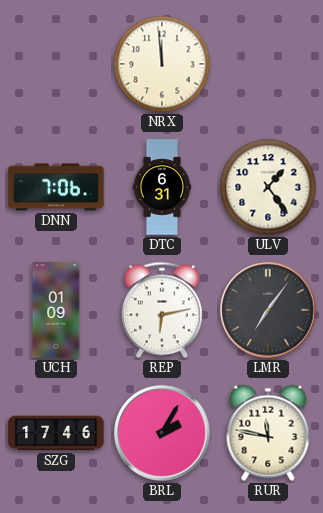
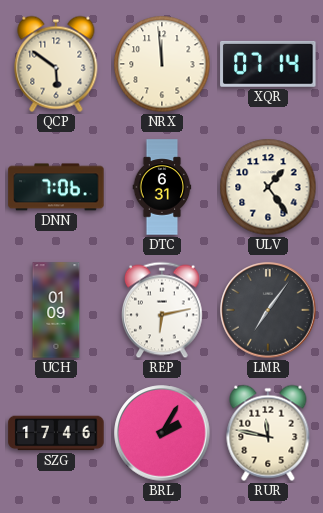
QCP: none -> 5:51
XQR: none -> 07:14
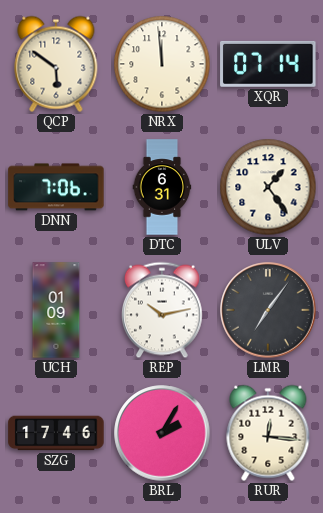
REP: 6:13 -> 10:13
RUR: 11:47 -> 12:16
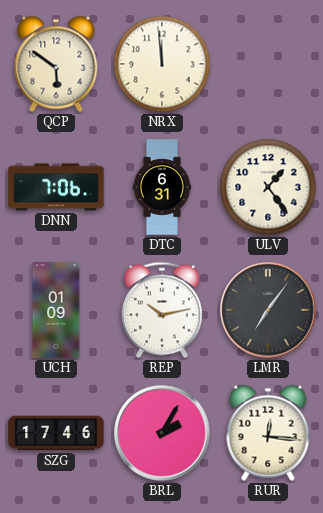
XQR: 07:14 -> none
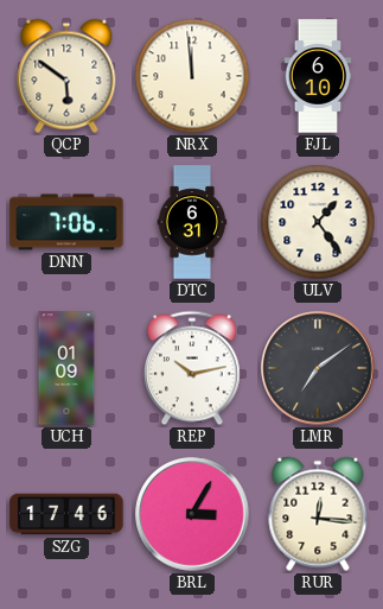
FJL: none -> 6:10
LMR: 7:06 -> 7:09
BRL: 2:05 -> 3:05
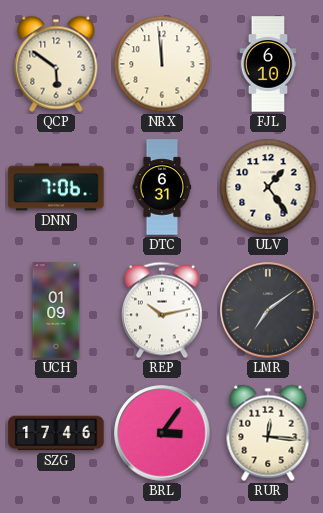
BRL: 3:05 -> 3:06
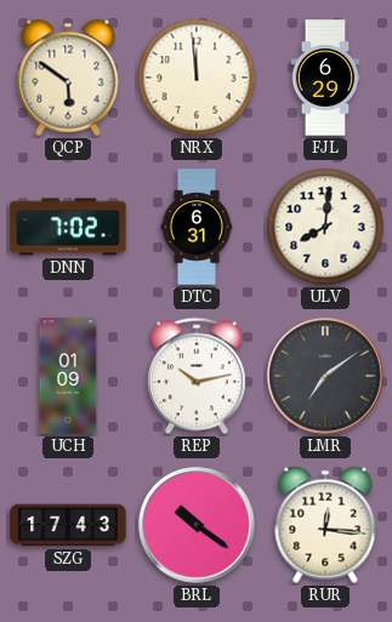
FJL: 6:10 -> 6:29
DNN: 7:06 -> 7:02
ULV: 1:24 -> 8:01
SZG: 17:46 -> 17:43
BRL: 3:06 -> 10:21
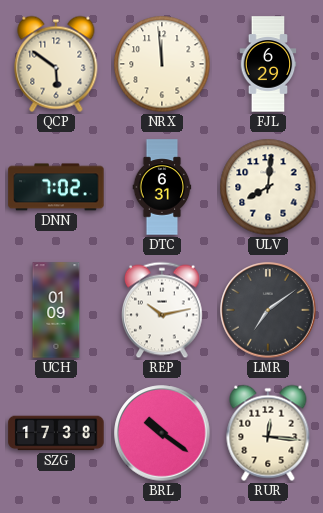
SZG: 17:43 -> 17:38
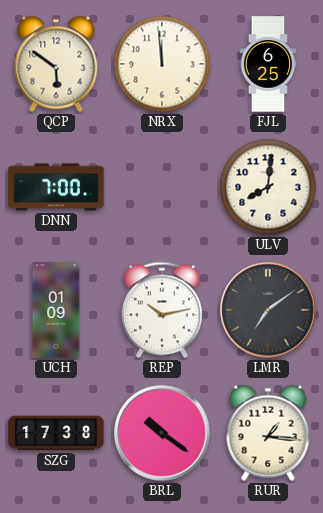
FJL: 6:29 -> 6:25
DNN: 7:02 -> 7:00
DTC: 6:31 -> none
RUR: 12:16 -> 1:16
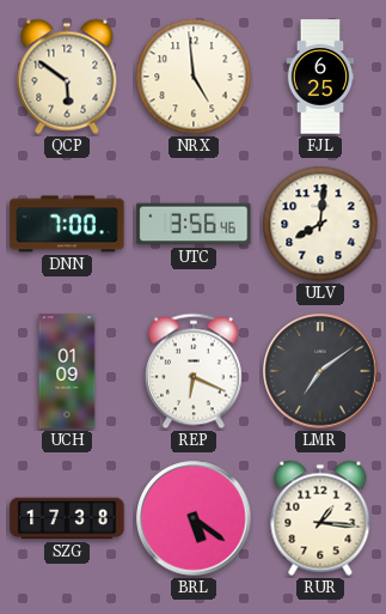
NRX: 11:59 -> 4:59
UTC: none -> 3:56
REP: 10:13 -> 6:19
BRL: 10:21 -> 5:21
